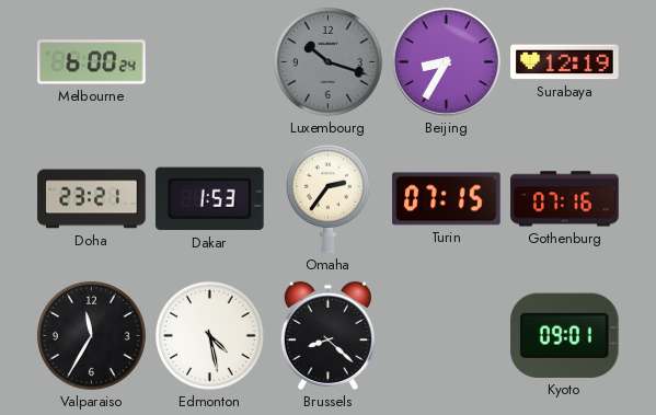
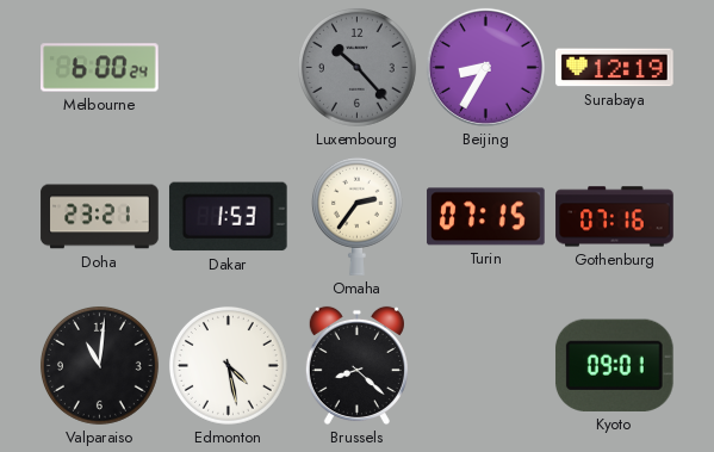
Luxembourg: 10:18 -> 10:23
Valparaiso: 11:35 -> 11:01
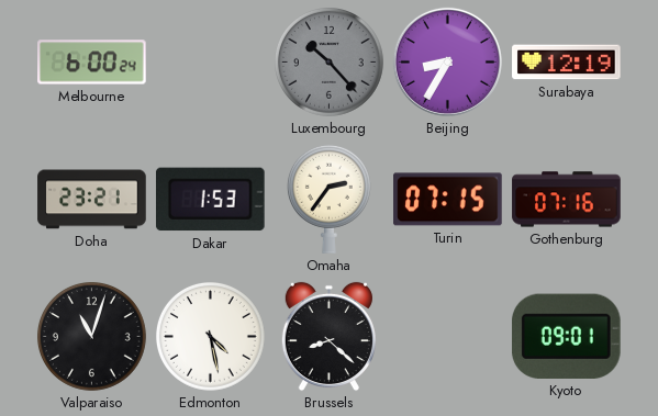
Valparaiso: 11:01 -> 11:03
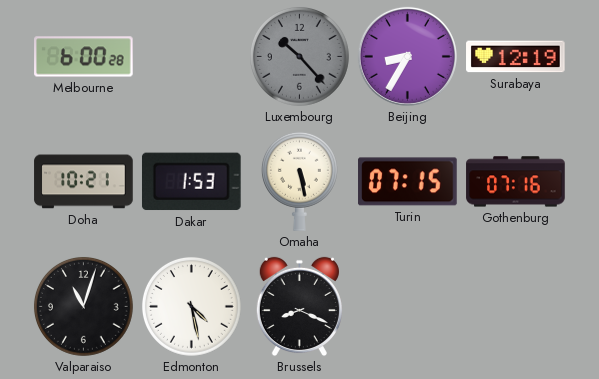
Melbourne: 6:00:24 -> 6:00:28
Doha: 23:21 -> 10:21
Omaha: 2:36 -> 5:28
Brussels: 8:22 -> 8:19
Kyoto: 09:01 -> none
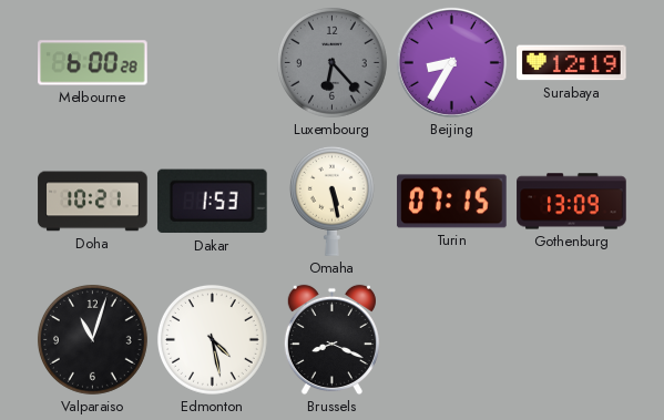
Luxembourg: 10:23 -> 6:23
Gothenburg: 07:16 -> 13:09
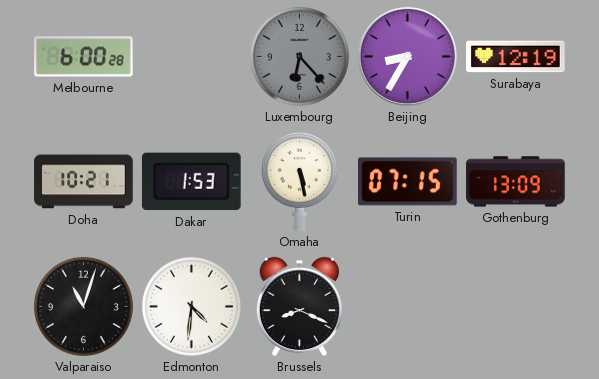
Edmonton: 4:28 -> 4:31
